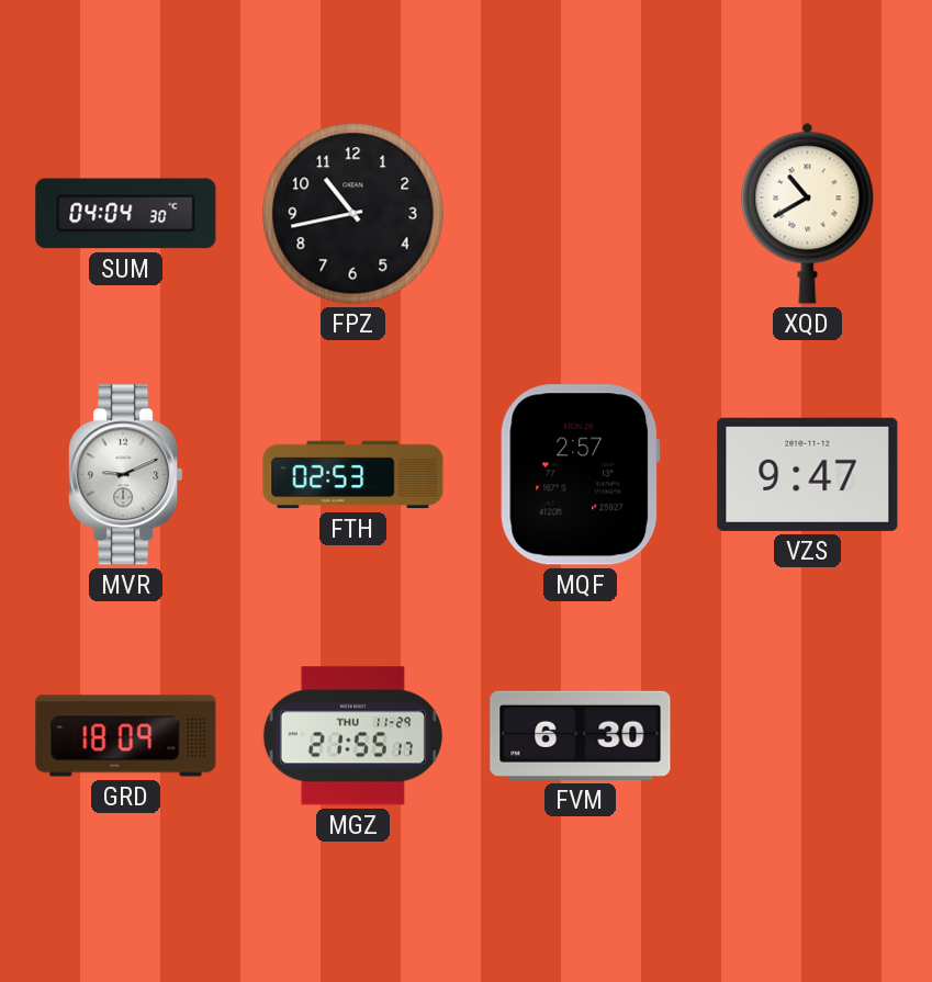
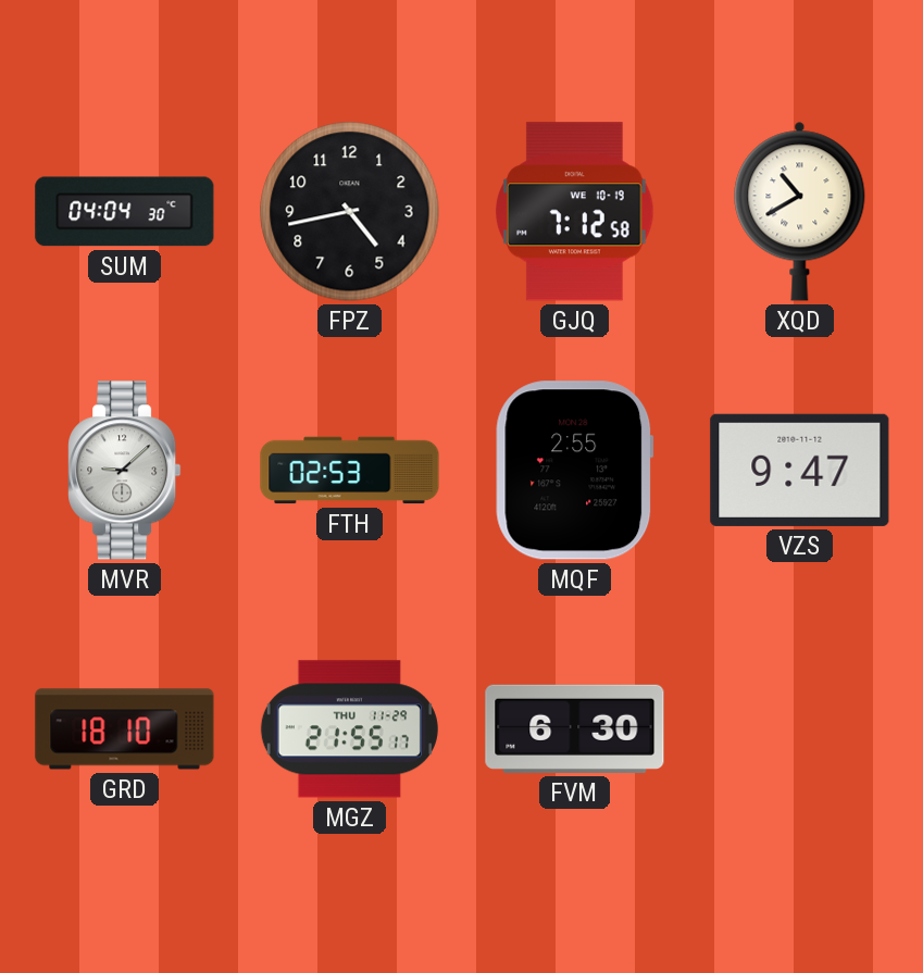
FPZ: 10:43 -> 4:43
GJQ: none -> 7:12
MVR: 9:11 -> 9:08
MQF: 2:57 -> 2:55
GRD: 18:09 -> 18:10
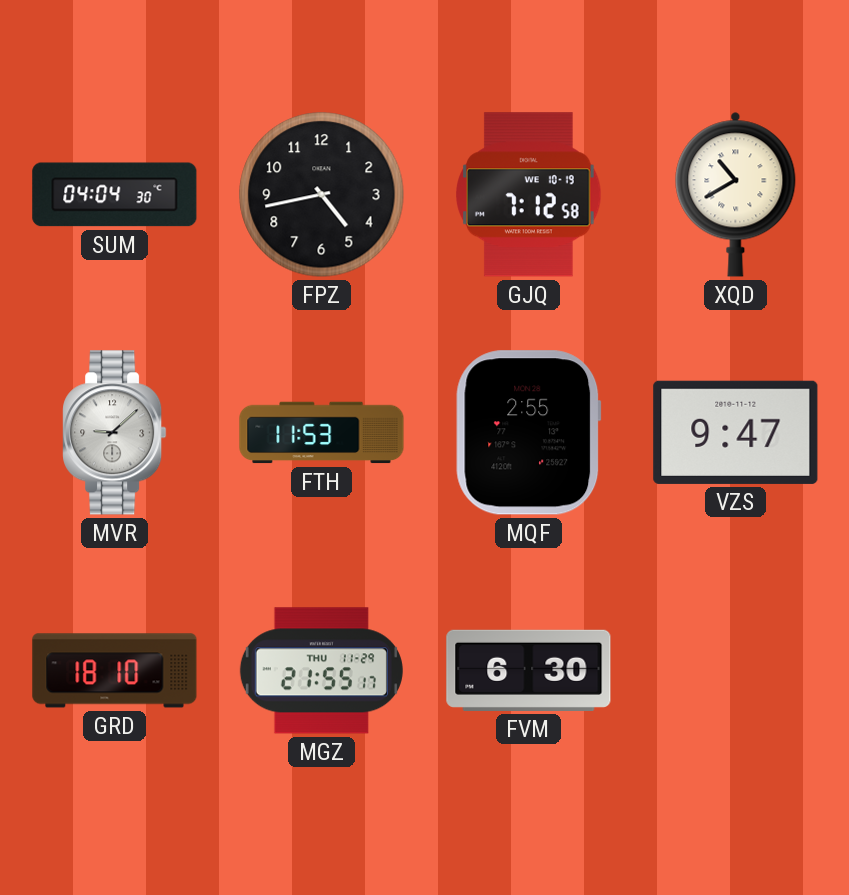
FTH: 02:53 -> 11:53
